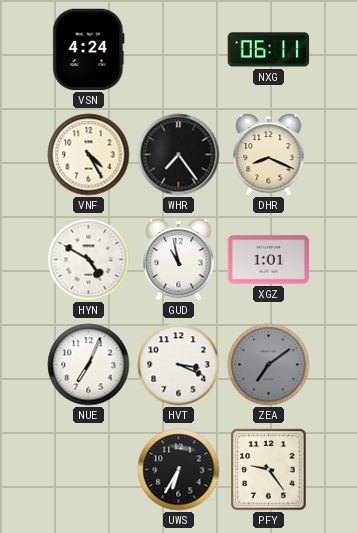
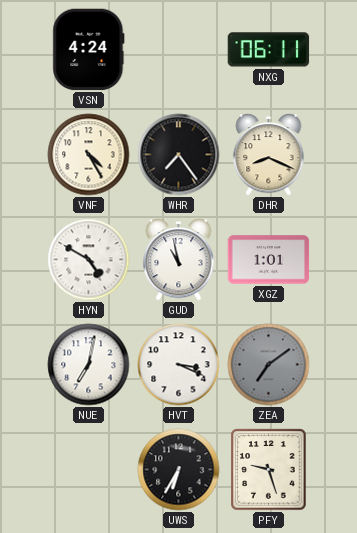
NUE: 7:04 -> 7:02
PFY: 9:24 -> 9:27
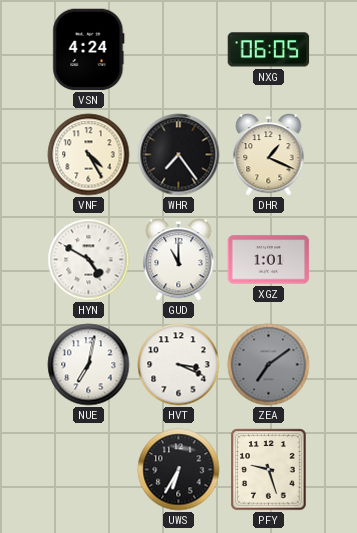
NXG: 06:11 -> 06:05
DHR: 8:19 -> 1:19
GUD: 10:58 -> 11:00
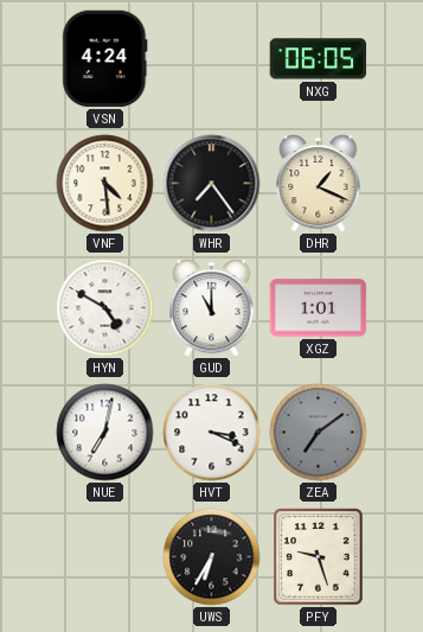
VNF: 4:25 -> 4:29
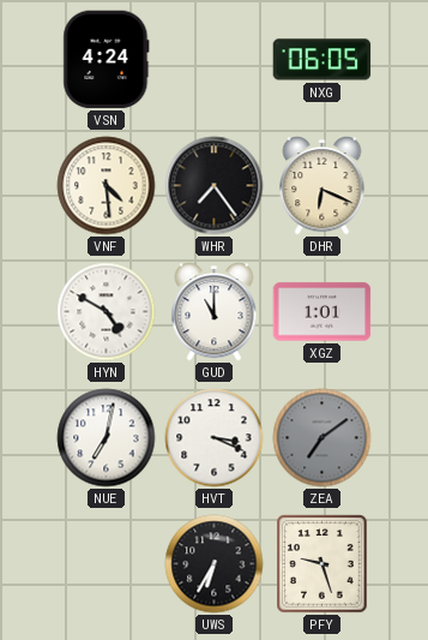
DHR: 1:19 -> 6:19
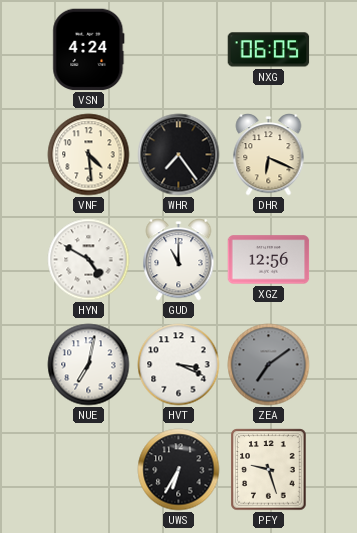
XGZ: 1:01 -> 12:56
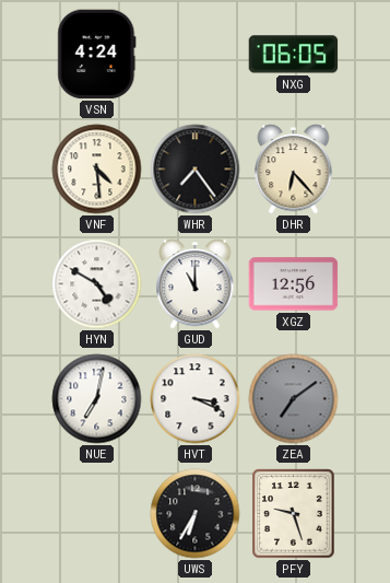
DHR: 6:19 -> 6:23
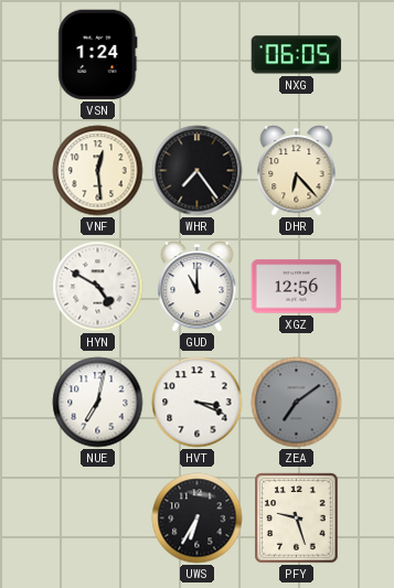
VSN: 4:24 -> 1:24
VNF: 4:29 -> 12:29
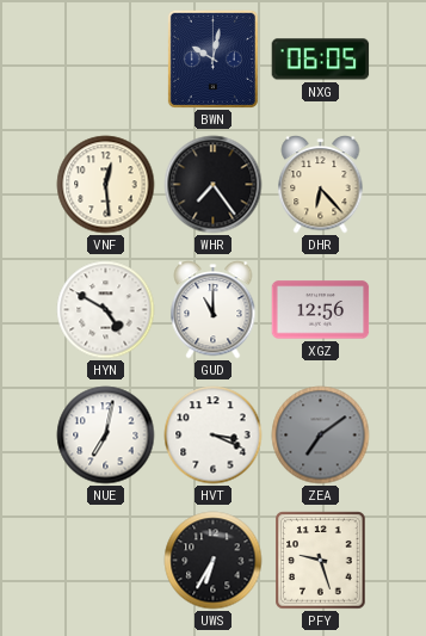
VSN: 1:24 -> none
BWN: none -> 10:02
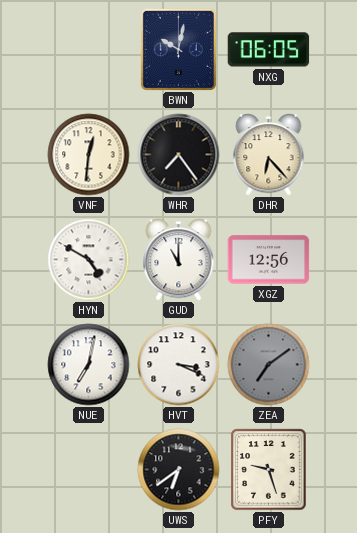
VNF: 12:29 -> 12:31
UWS: 6:35 -> 6:39
